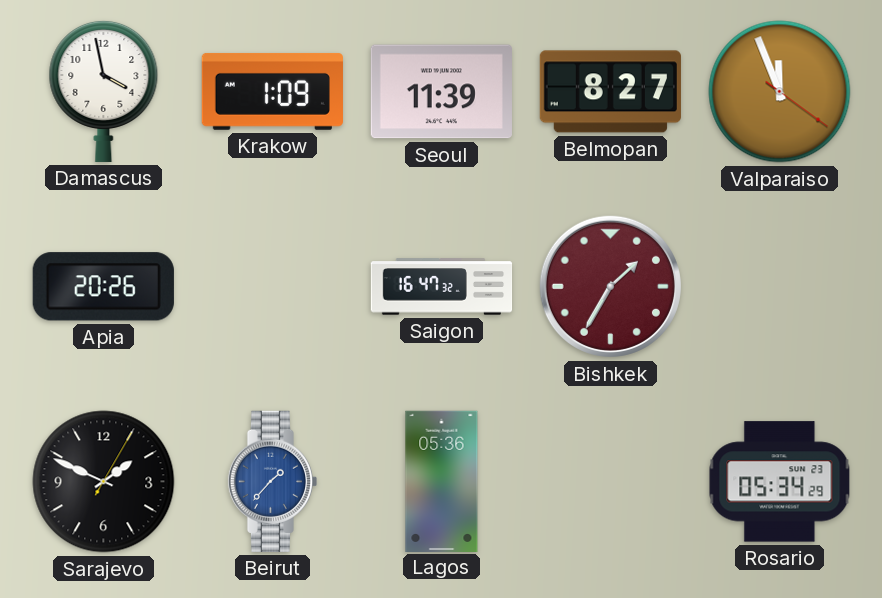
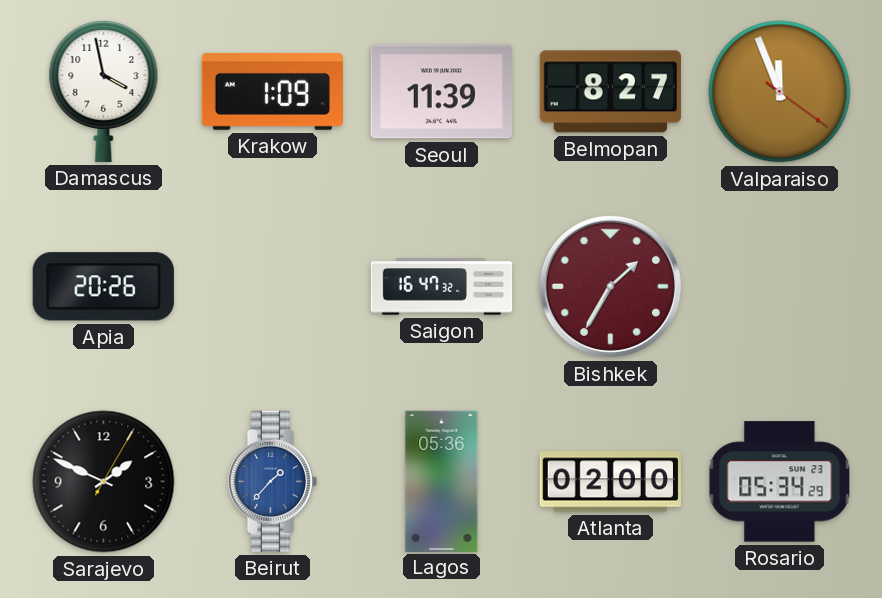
Atlanta: none -> 02:00
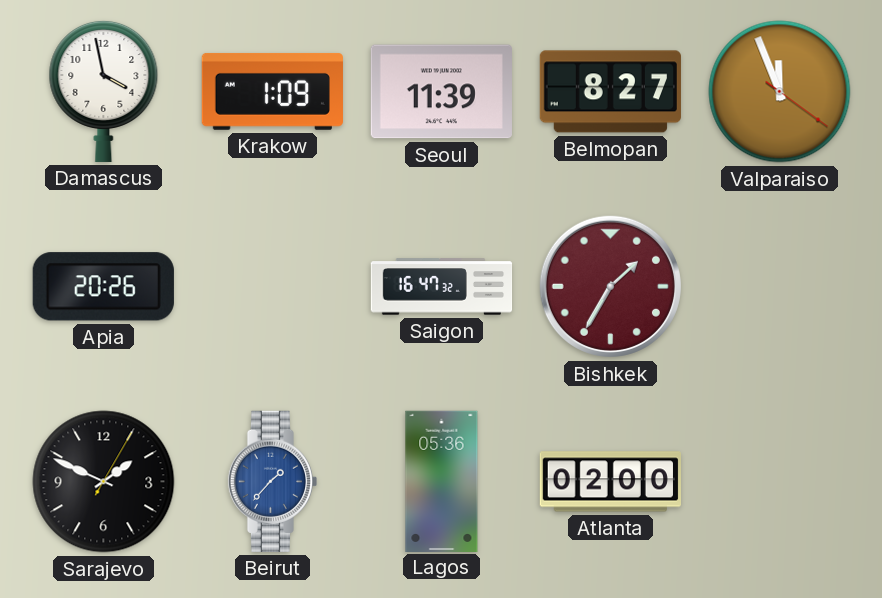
Rosario: 05:34 -> none
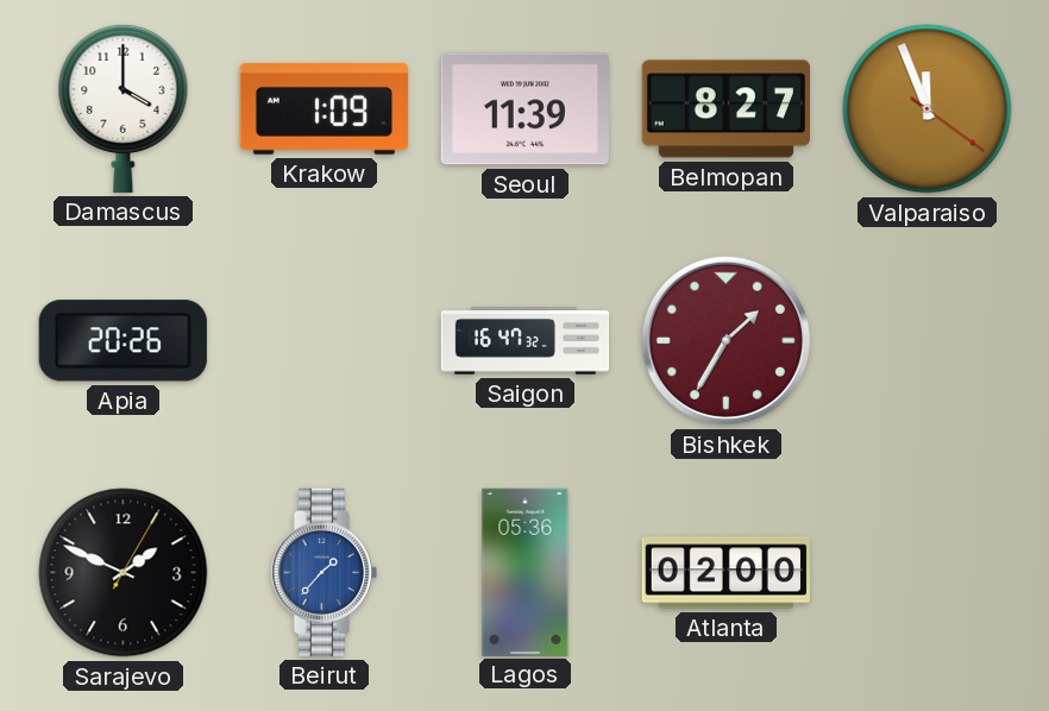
Damascus: 3:58 -> 4:00
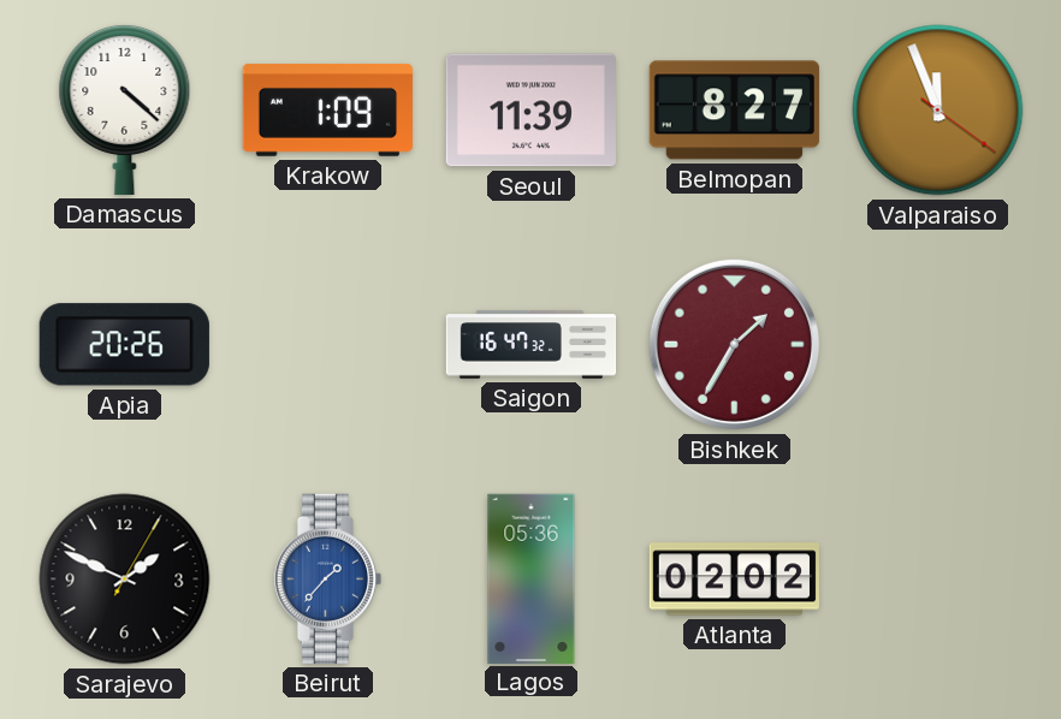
Damascus: 4:00 -> 4:22
Atlanta: 02:00 -> 02:02
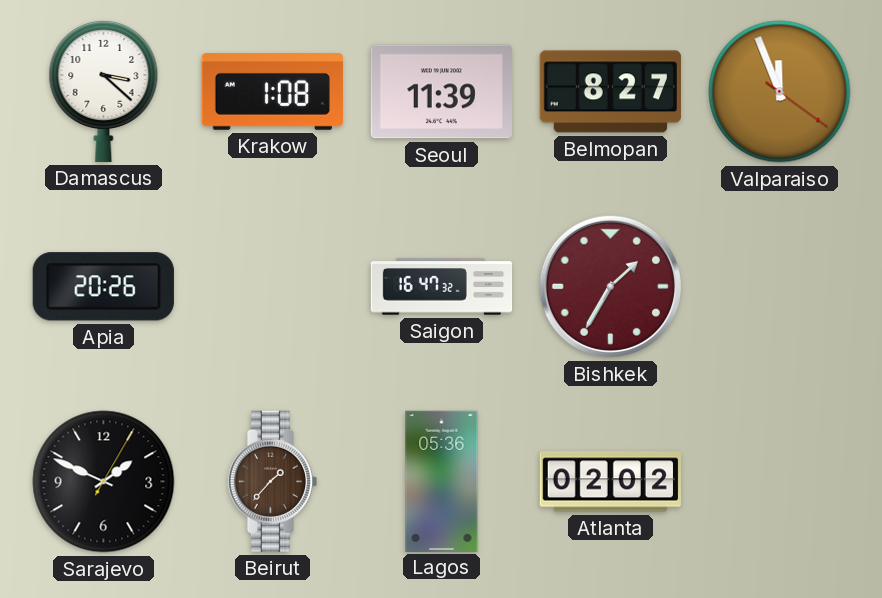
Damascus: 4:22 -> 3:22
Krakow: 1:09 -> 1:08
Beirut dial: blue -> brown
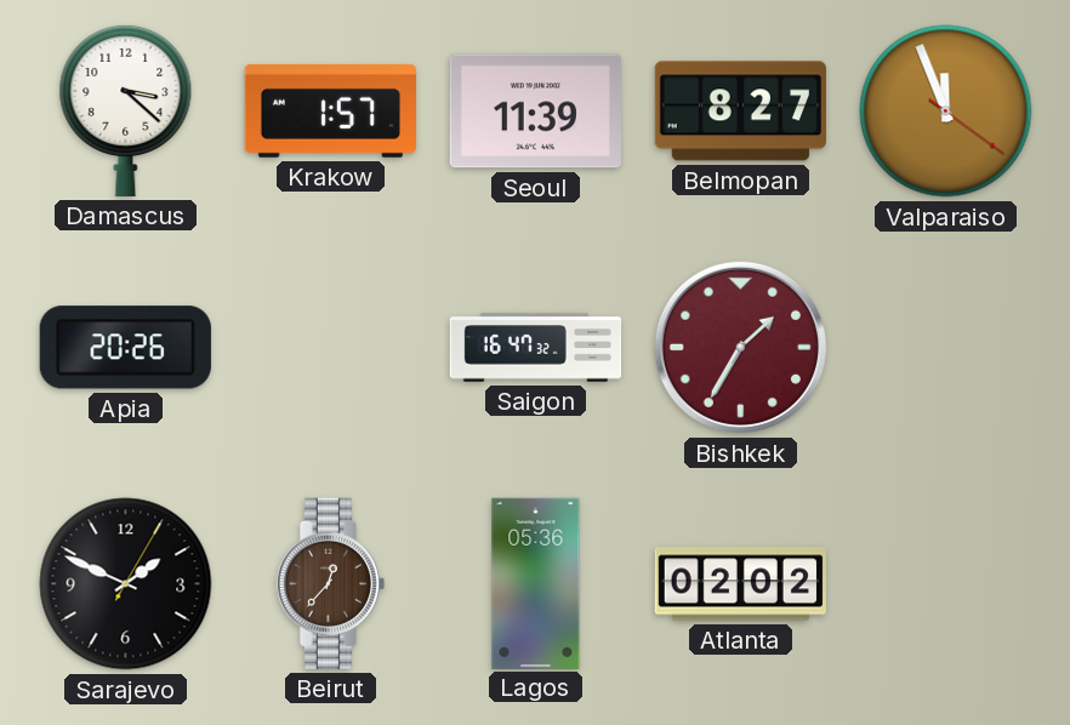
Krakow: 1:08 -> 1:57
Beirut: 1:37 -> 12:37
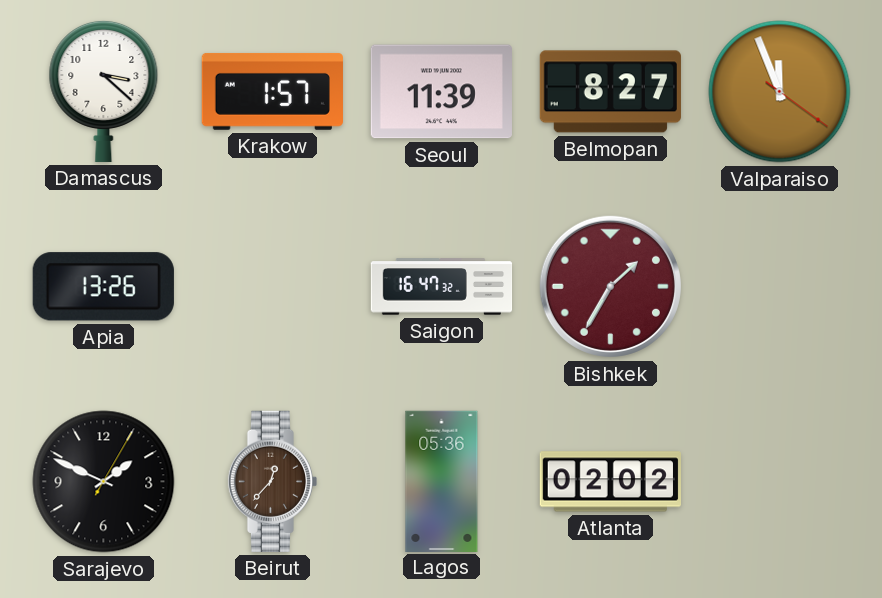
Apia: 20:26 -> 13:26
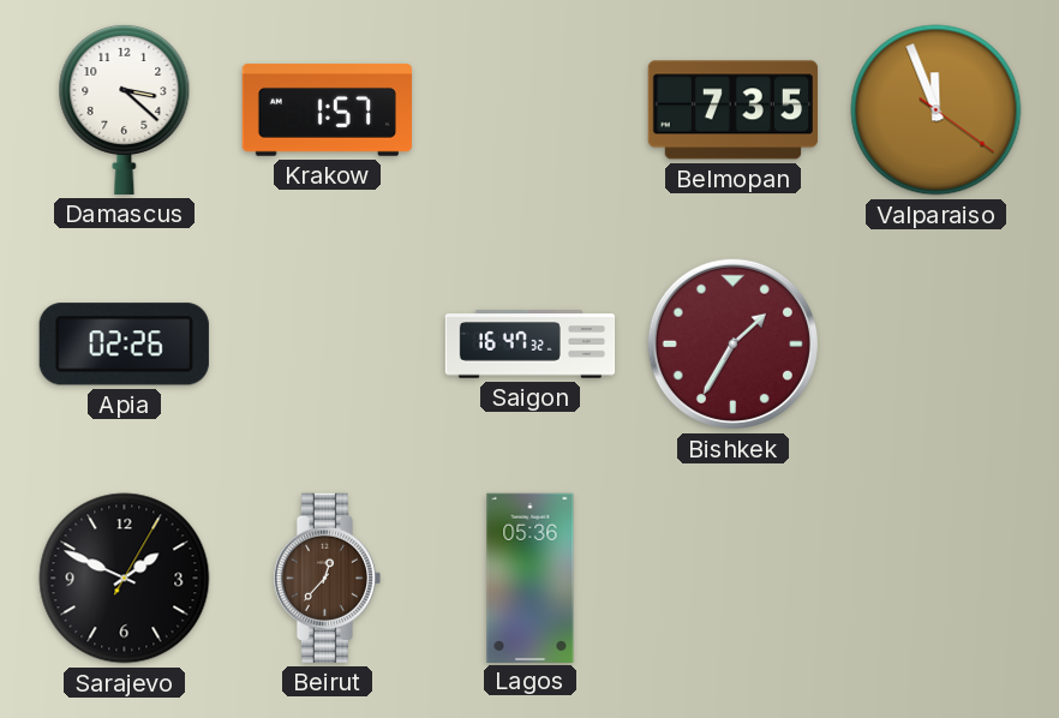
Seoul: 11:39 -> none
Belmopan: 8:27 -> 7:35
Apia: 13:26 -> 02:26
Atlanta: 02:02 -> none
